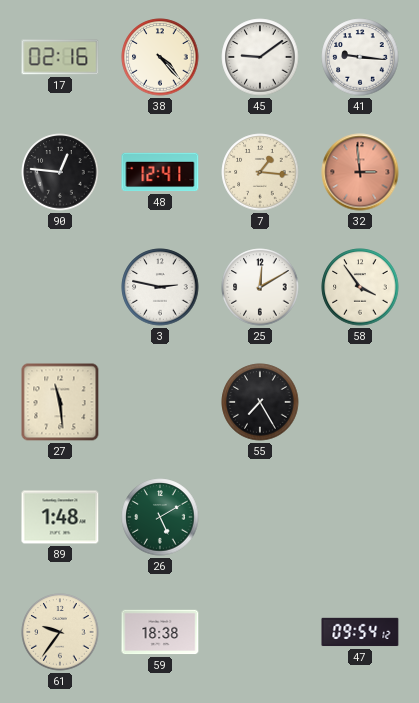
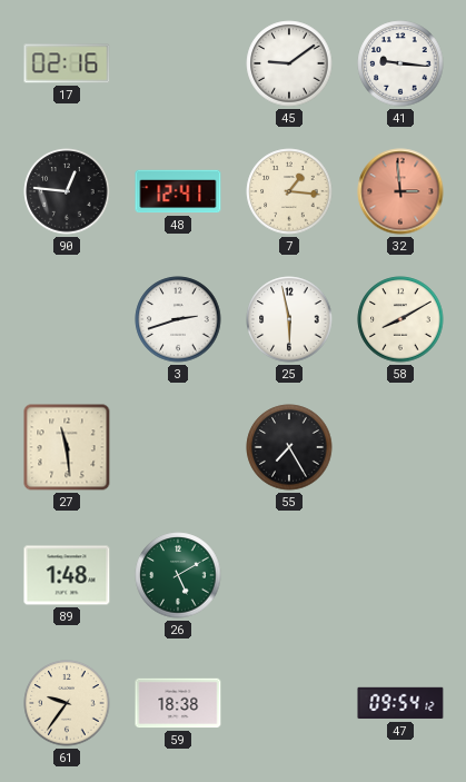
38: 4:23 -> none
3: 2:47 -> 2:42
25: 12:10 -> 5:58
58: 3:54 -> 8:10
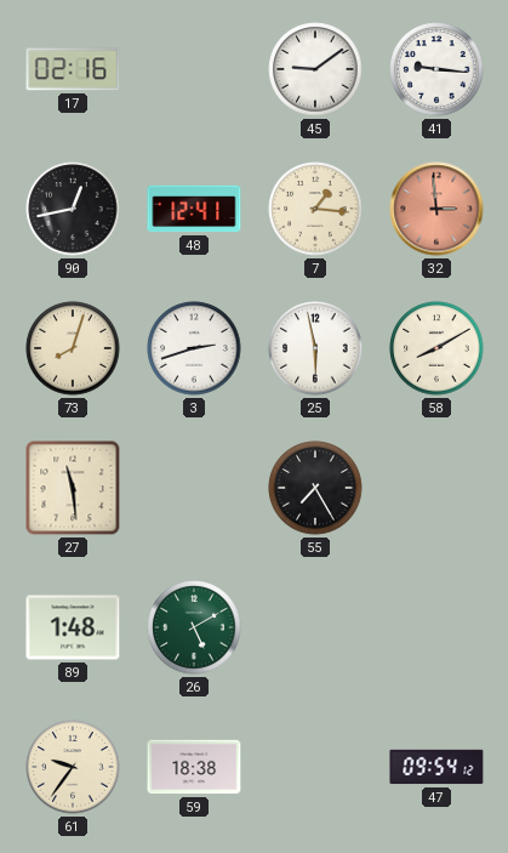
90: 12:46 -> 12:43
73: none -> 8:03
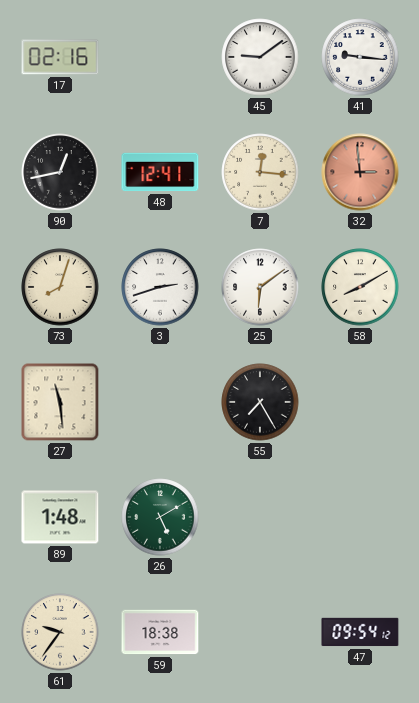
7: 1:16 -> 12:16
25: 5:58 -> 6:09
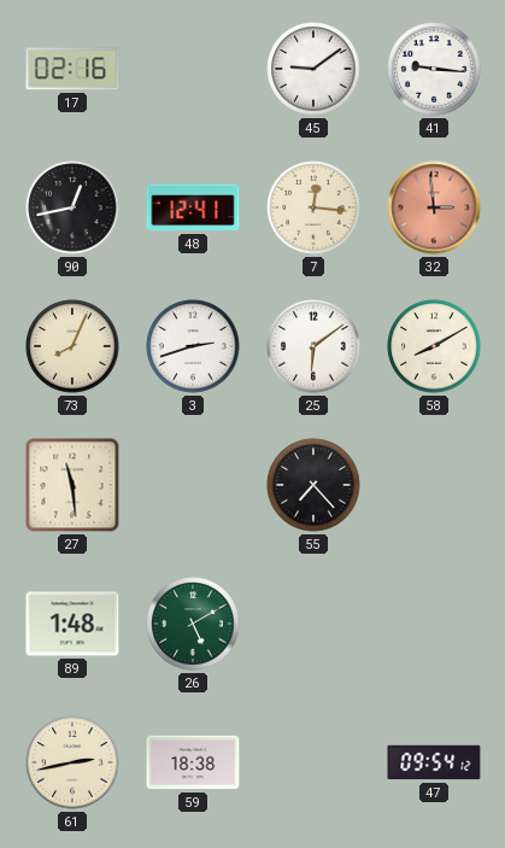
73: 8:03 -> 8:04
55: 7:25 -> 7:23
61: 9:36 -> 2:43
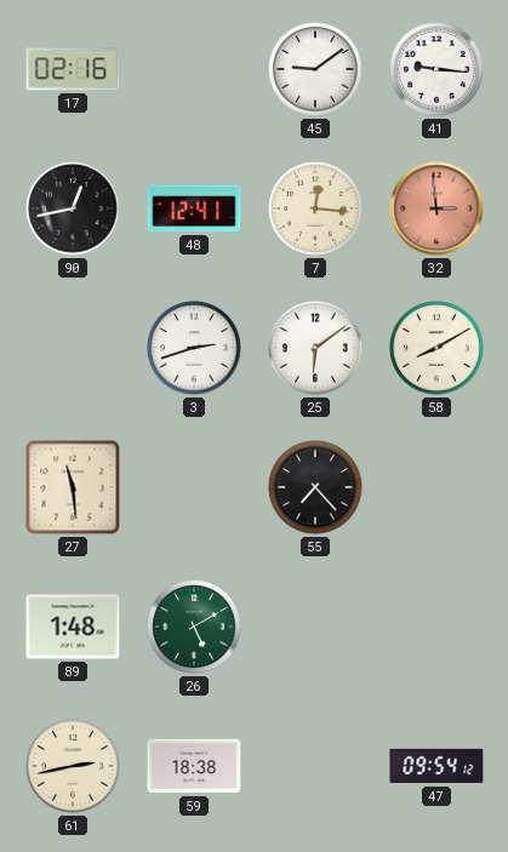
73: 8:04 -> none
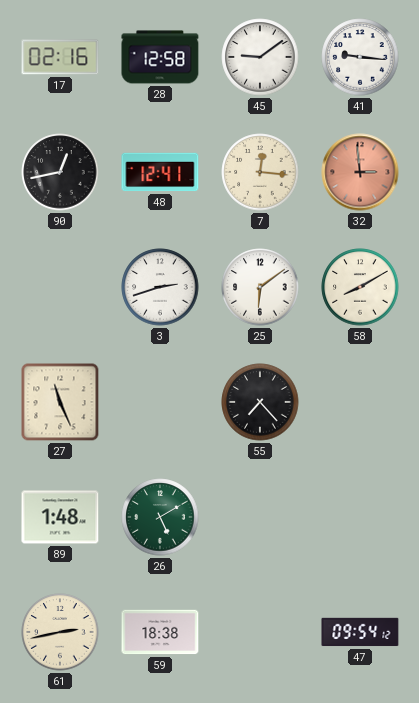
28: none -> 12:58
27: 11:29 -> 11:26
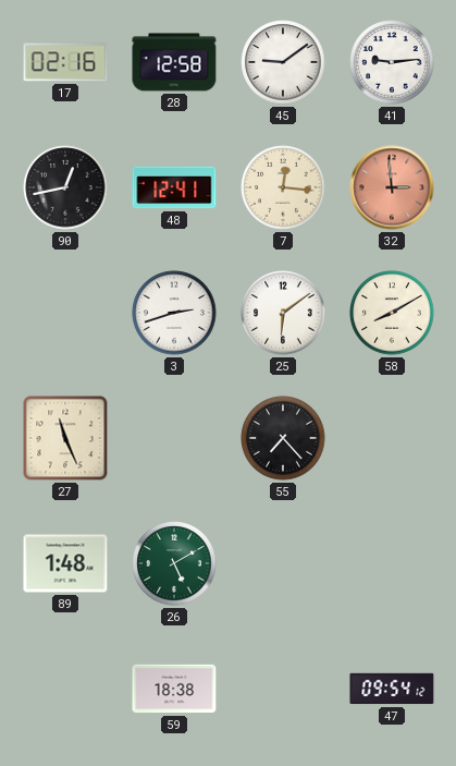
41: 9:16 -> 9:14
61: 2:43 -> none
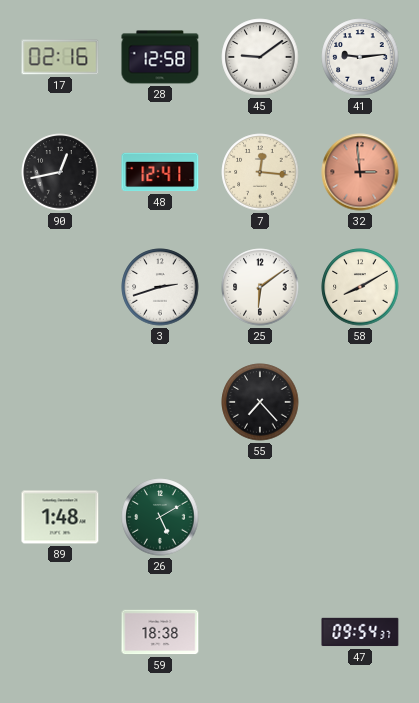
27: 11:26 -> none
47: 09:54:12 -> 09:54:37
